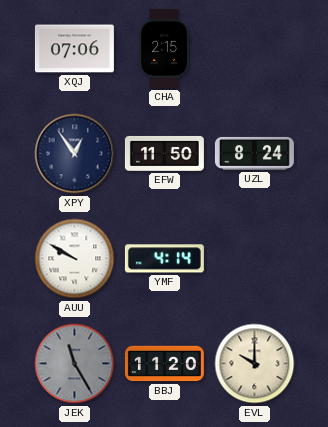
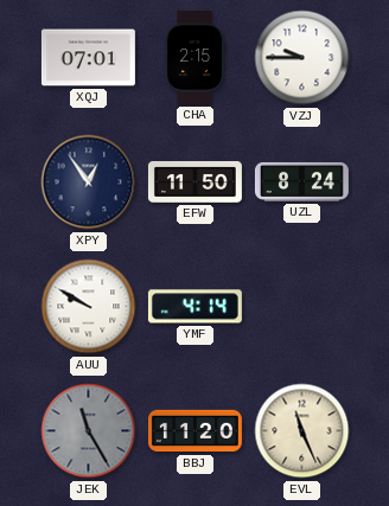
XQJ: 07:06 -> 07:01
VZJ: none -> 9:45
EVL: 10:00 -> 11:26
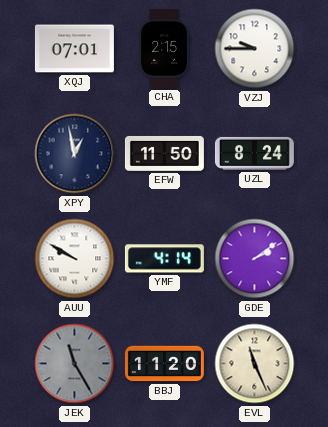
XPY: 12:54 -> 12:58
GDE: none -> 2:09
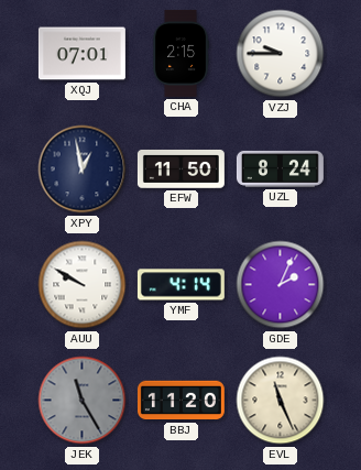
GDE: 2:09 -> 2:04
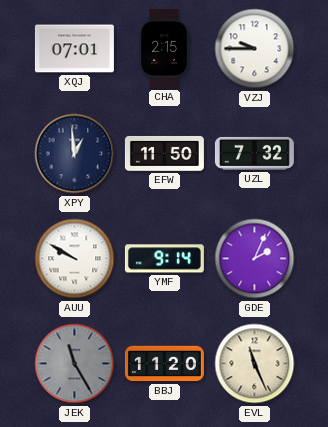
XPY: 12:58 -> 12:59
UZL: 8:24 -> 7:32
YMF: 4:14 -> 9:14
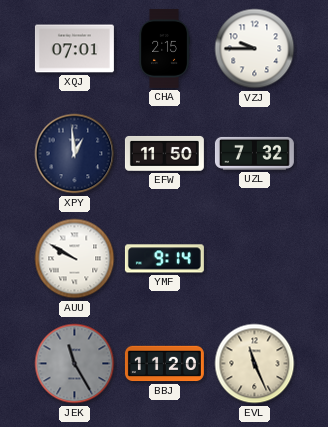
GDE: 2:04 -> none
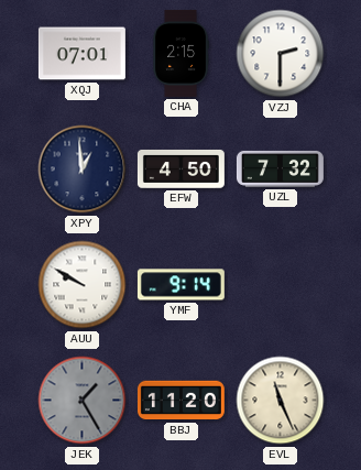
VZJ: 9:45 -> 2:30
EFW: 11:50 -> 4:50
JEK: 11:25 -> 1:25
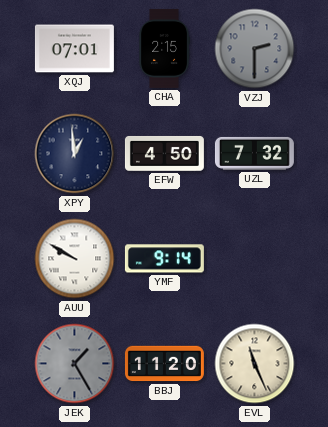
VZJ dial: white -> grey
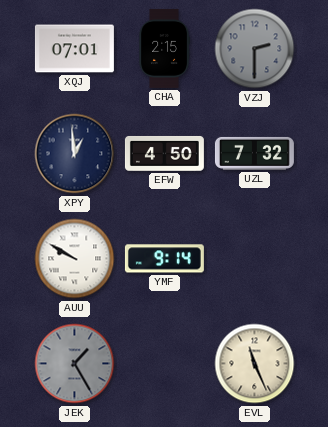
BBJ: 11:20 -> none
